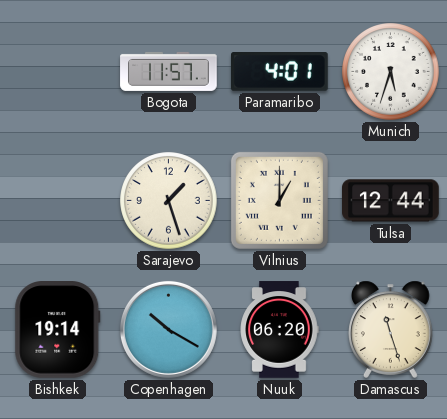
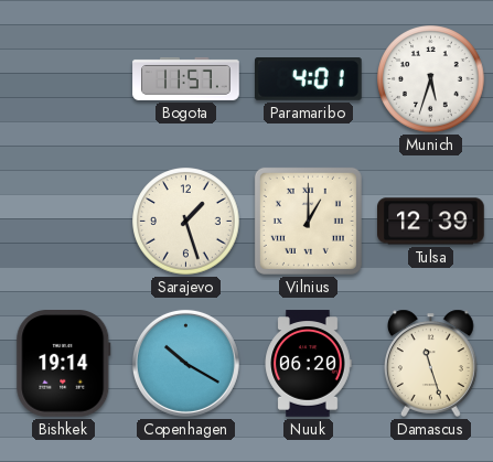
Tulsa: 12:44 -> 12:39
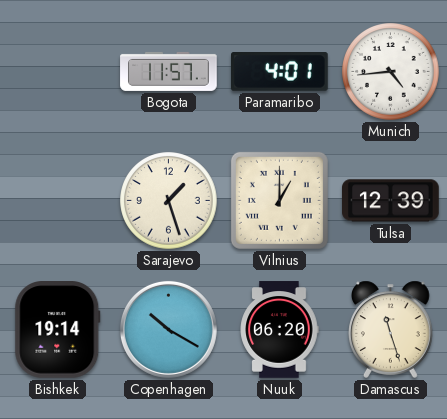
Munich: 5:33 -> 4:44
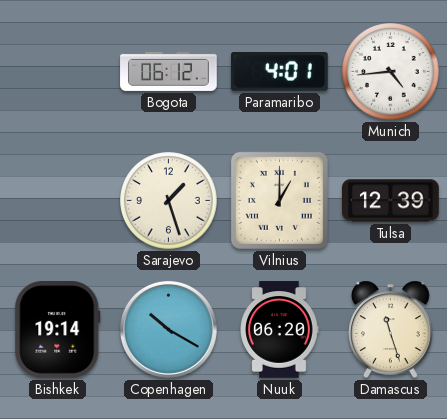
Bogota: 11:57 -> 06:12
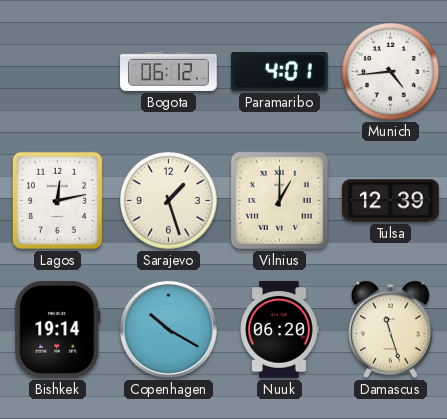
Lagos: none -> 12:13
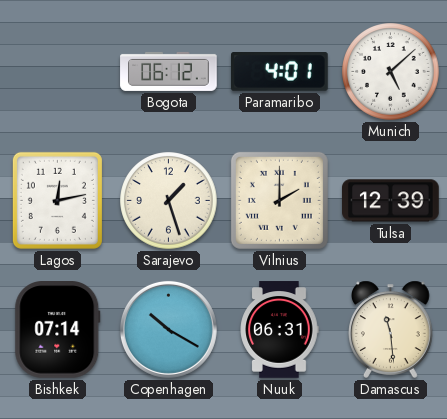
Munich: 4:44 -> 5:08
Vilnius: 1:00 -> 2:00
Bishkek: 19:14 -> 07:14
Nuuk: 06:20 -> 06:31
Damascus: 11:27 -> 11:29
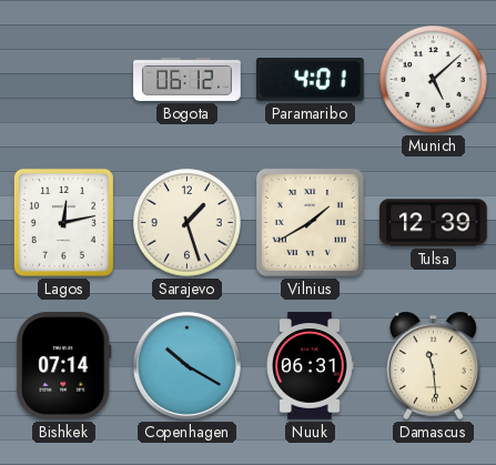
Vilnius: 2:00 -> 1:40
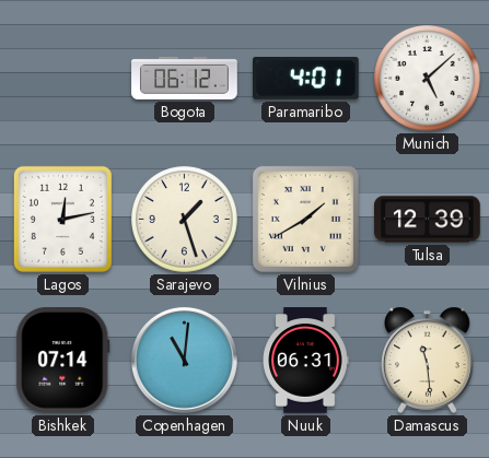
Copenhagen: 10:20 -> 11:01
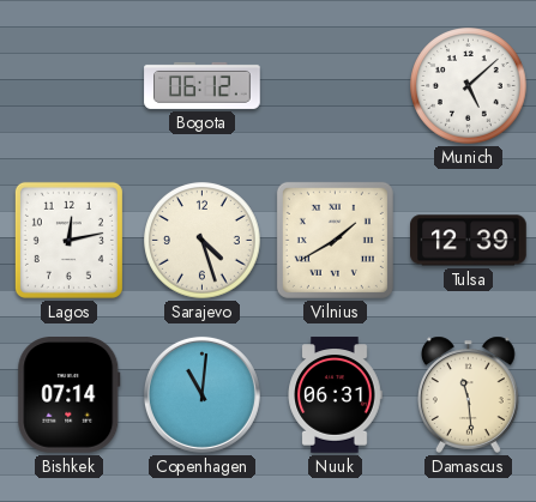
Paramaribo: 4:01 -> none
Sarajevo: 1:27 -> 4:27
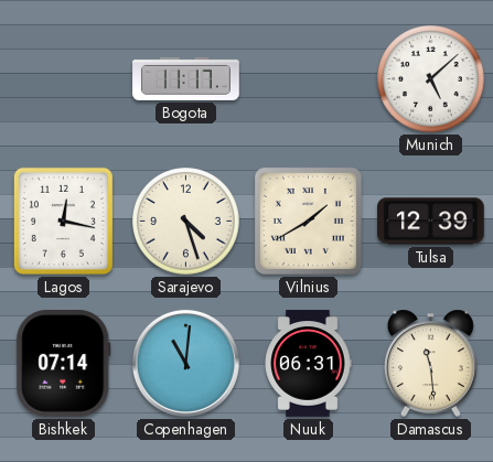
Bogota: 06:12 -> 11:17
Lagos: 12:13 -> 12:17
